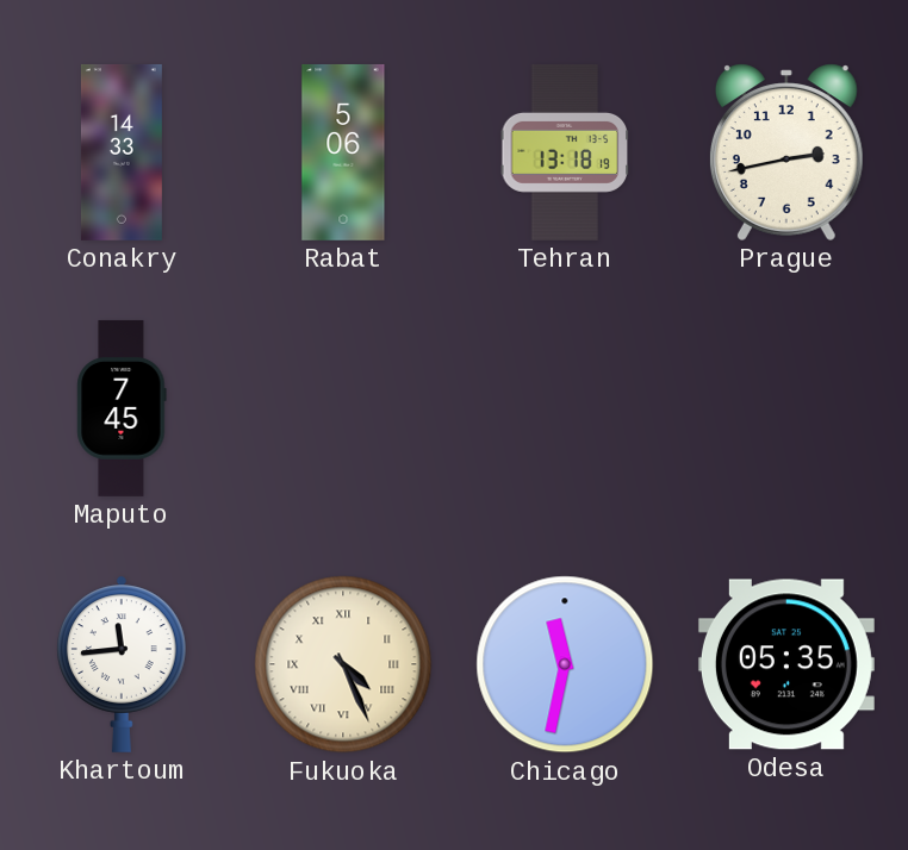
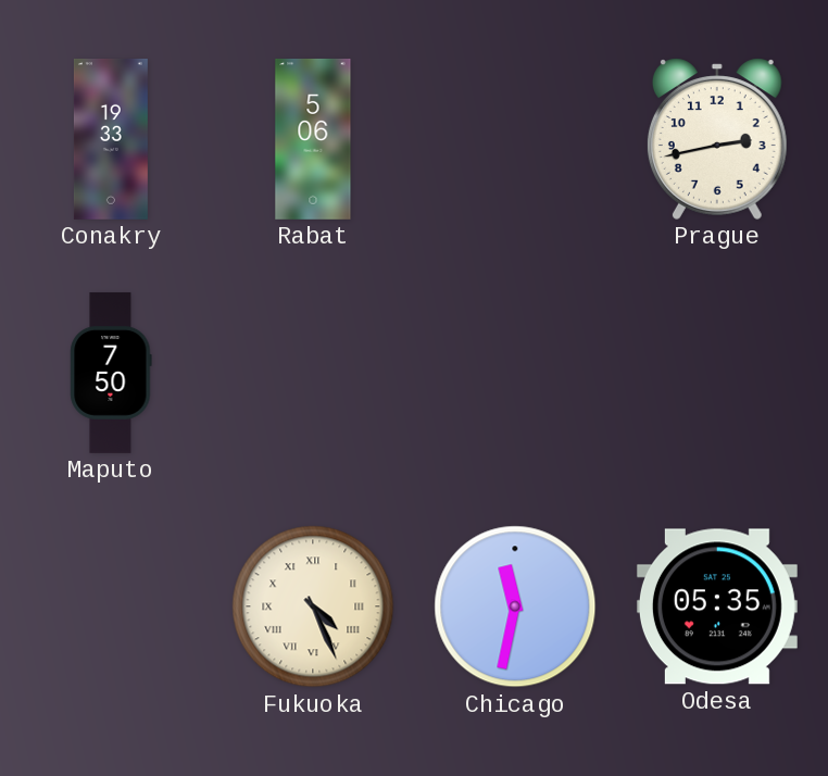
Conakry: 14:33 -> 19:33
Tehran: 13:18 -> none
Maputo: 7:45 -> 7:50
Khartoum: 11:44 -> none
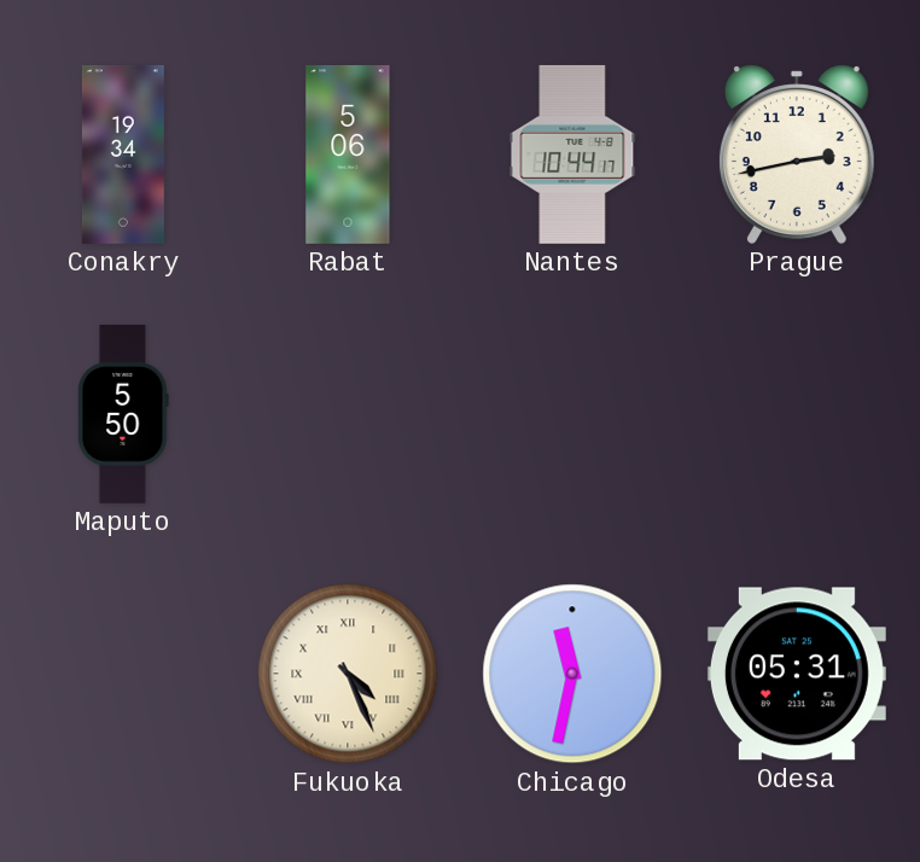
Conakry: 19:33 -> 19:34
Nantes: none -> 10:44
Maputo: 7:50 -> 5:50
Odesa: 05:35 -> 05:31
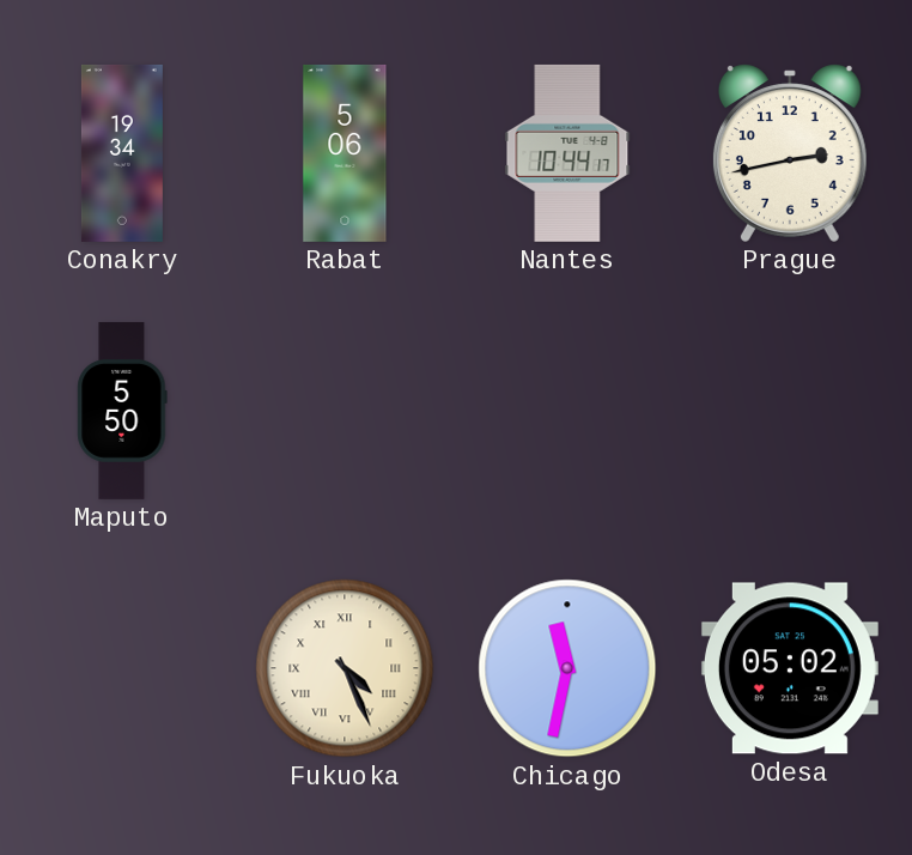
Odesa: 05:31 -> 05:02
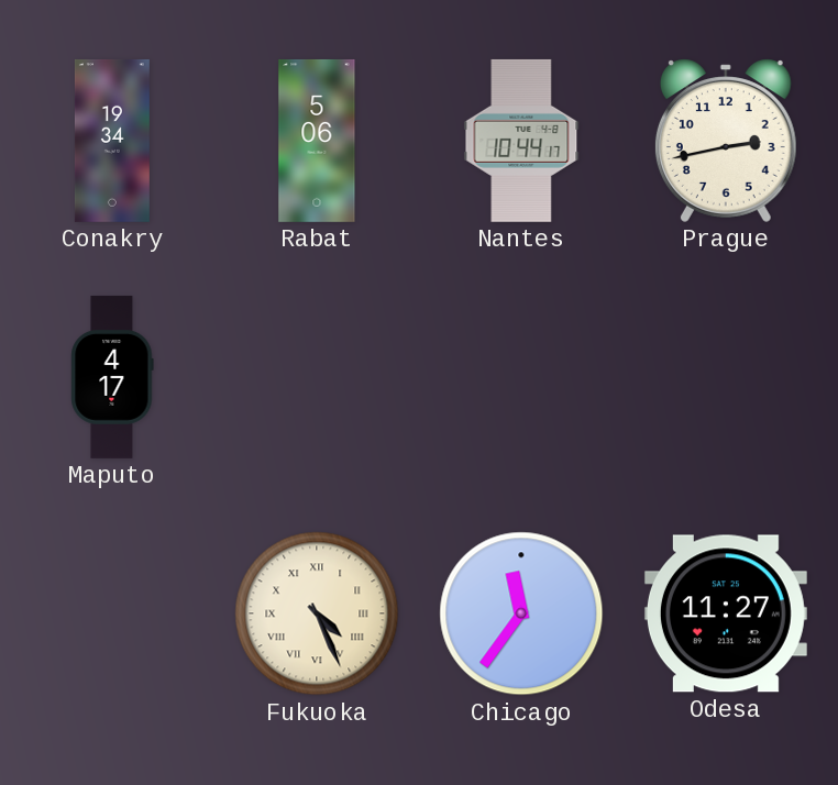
Maputo: 5:50 -> 4:17
Chicago: 11:32 -> 11:36
Odesa: 05:02 -> 11:27
